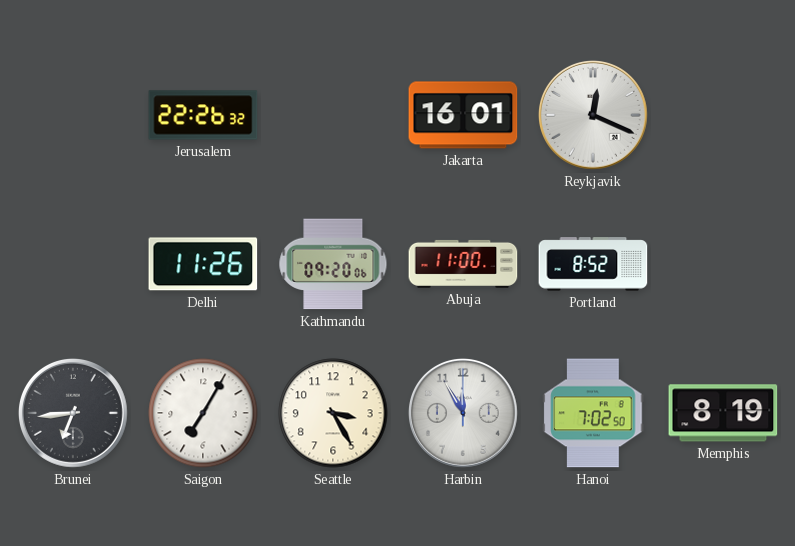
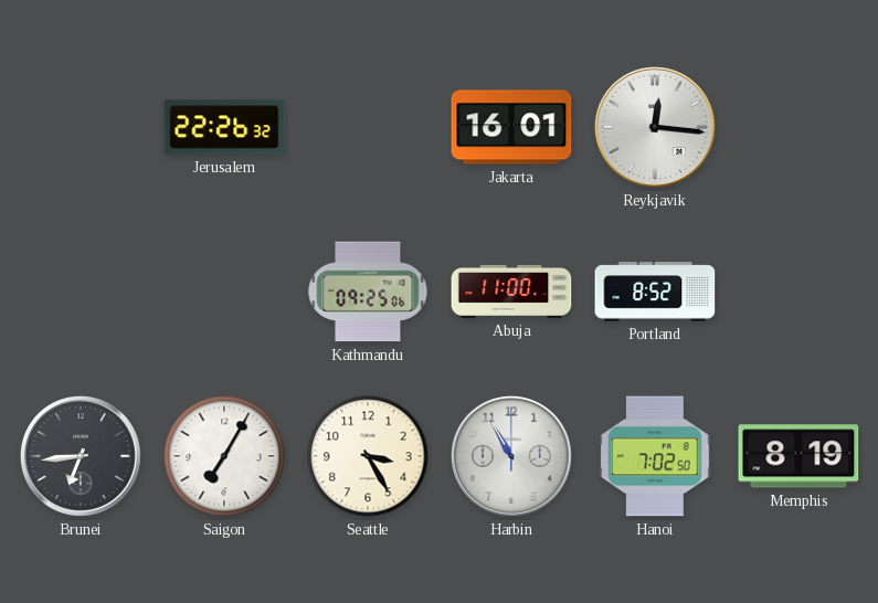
Reykjavik: 12:19 -> 12:16
Delhi: 11:26 -> none
Kathmandu: 09:20 -> 09:25
Harbin: 11:55 -> 10:55
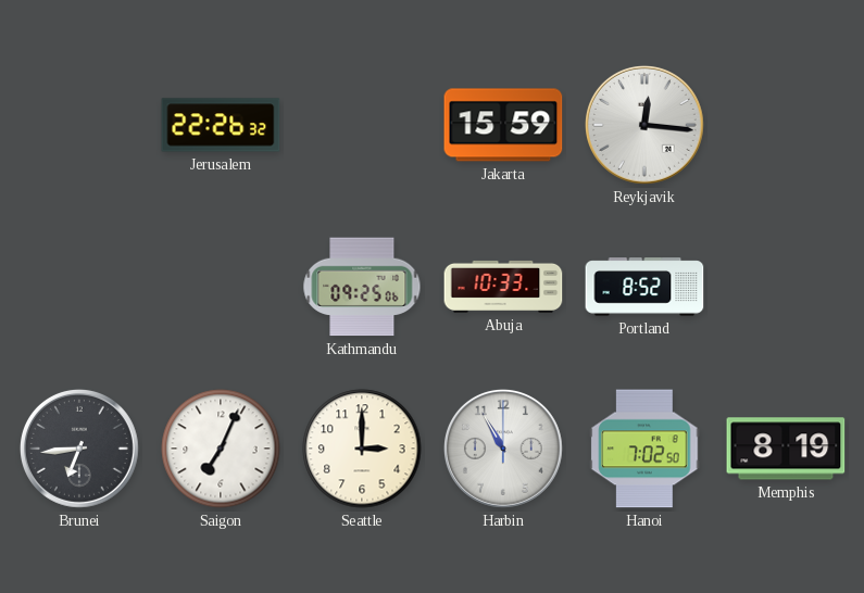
Jakarta: 16:01 -> 15:59
Abuja: 11:00 -> 10:33
Saigon: 7:05 -> 7:04
Seattle: 3:25 -> 3:00
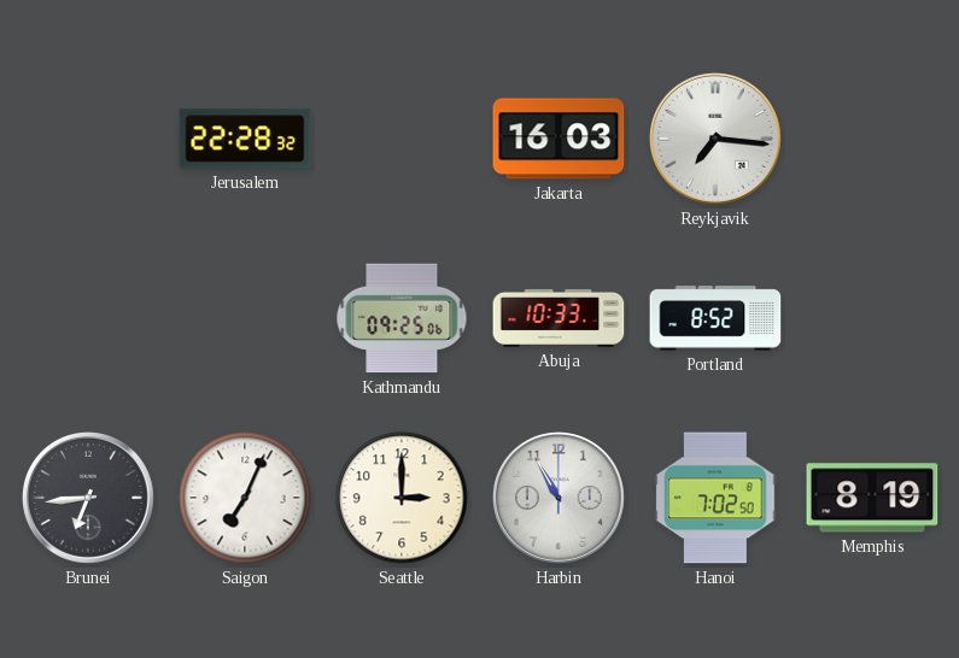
Jerusalem: 22:26 -> 22:28
Jakarta: 15:59 -> 16:03
Reykjavik: 12:16 -> 7:16
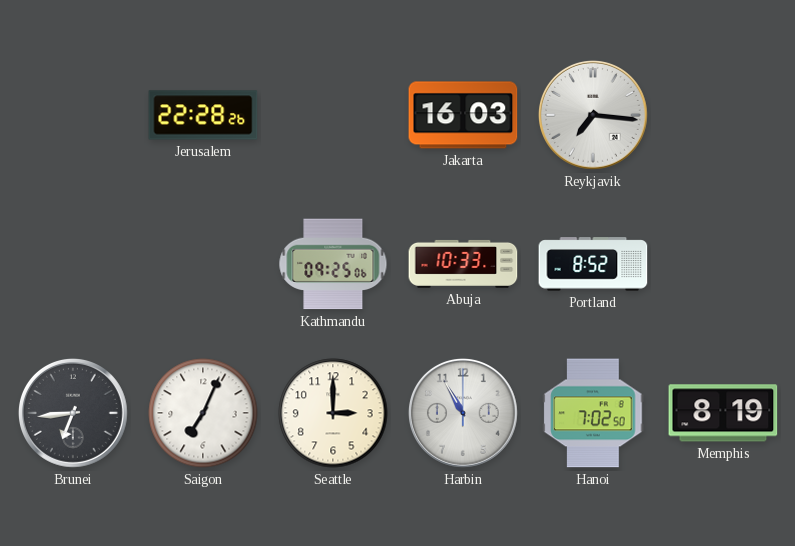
Jerusalem: 22:28:32 -> 22:28:26
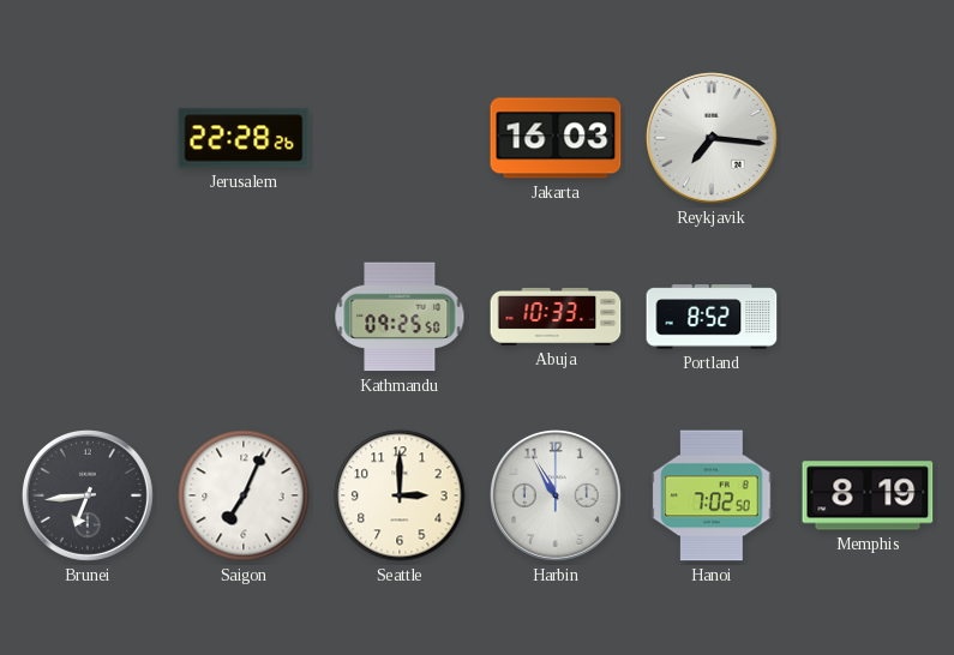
Kathmandu: 09:25:06 -> 09:25:50
